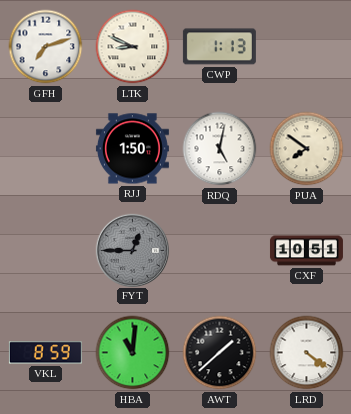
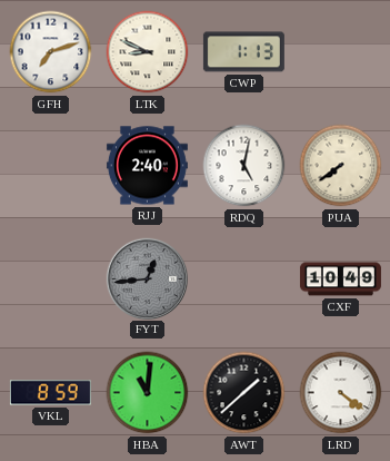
RJJ: 1:50 -> 2:40
PUA: 7:51 -> 7:39
FYT: 12:45 -> 12:44
CXF: 10:51 -> 10:49
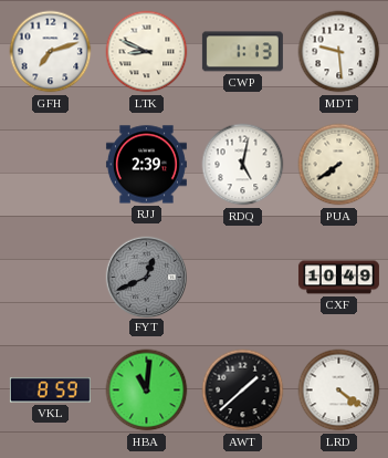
MDT: none -> 9:29
RJJ: 2:40 -> 2:39
FYT: 12:44 -> 12:41
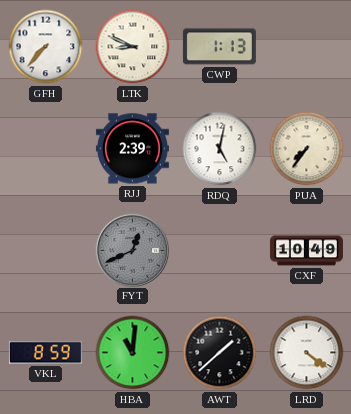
GFH: 7:12 -> 7:37
MDT: 9:29 -> none
PUA: 7:39 -> 7:36
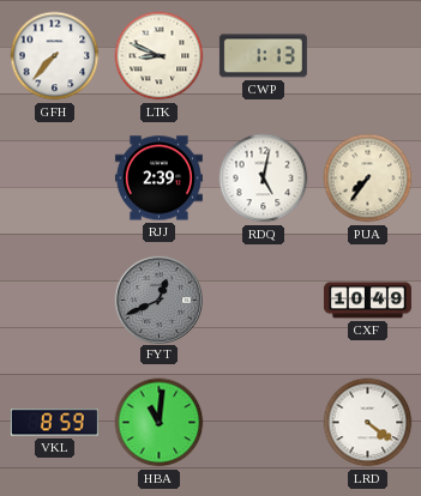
AWT: 1:38 -> none
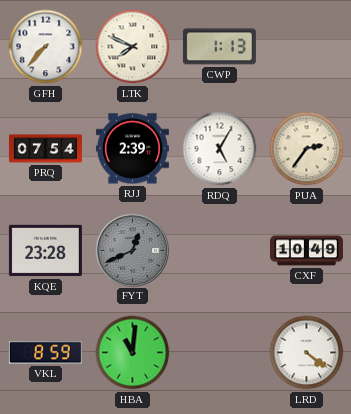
LTK: 8:49 -> 7:49
PRQ: none -> 07:54
RDQ: 5:02 -> 5:05
PUA: 7:36 -> 2:36
KQE: none -> 23:28
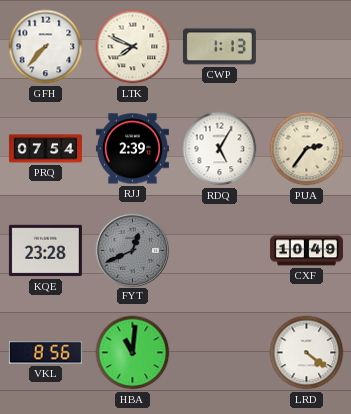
VKL: 8:59 -> 8:56
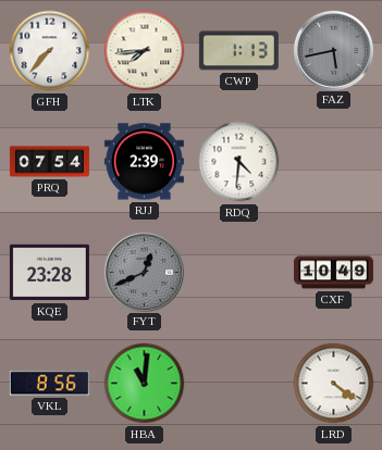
LTK: 7:49 -> 7:44
FAZ: none -> 5:43
RDQ: 5:05 -> 4:31
PUA: 2:36 -> none
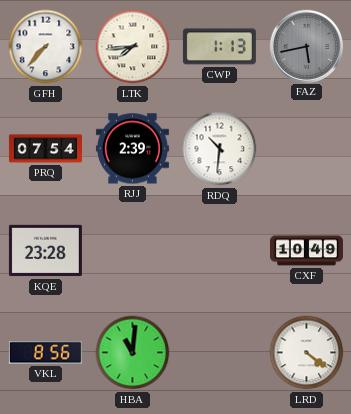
RDQ: 4:31 -> 10:31
FYT: 12:41 -> none
